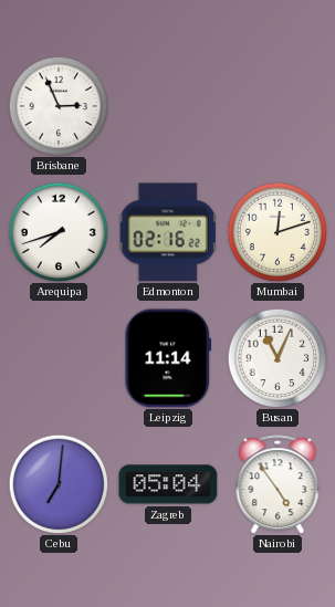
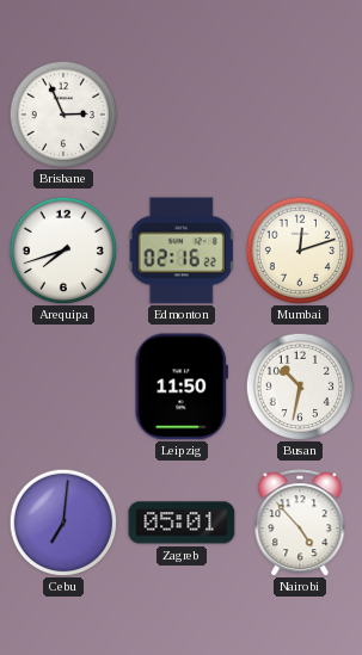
Leipzig: 11:14 -> 11:50
Busan: 11:04 -> 10:32
Zagreb: 05:04 -> 05:01
Nairobi: 4:54 -> 4:53
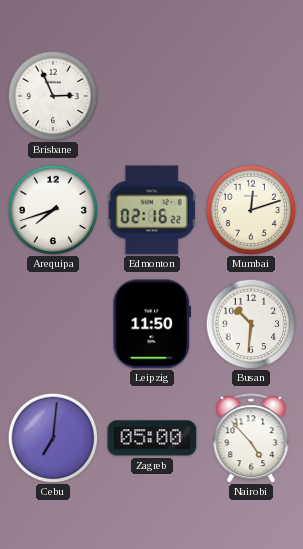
Busan: 10:32 -> 10:31
Zagreb: 05:01 -> 05:00
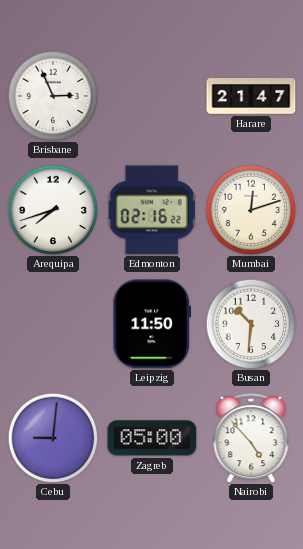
Harare: none -> 21:47
Cebu: 7:01 -> 9:01
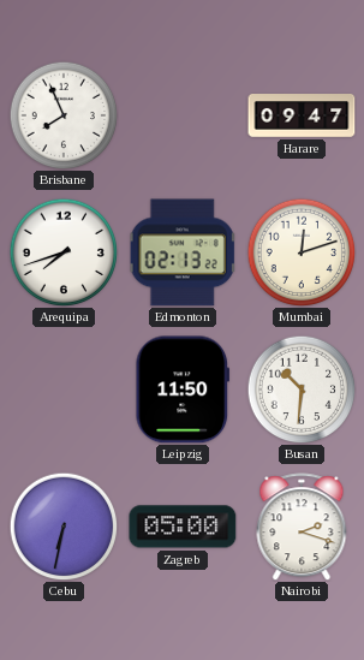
Brisbane: 2:56 -> 7:56
Harare: 21:47 -> 09:47
Edmonton: 02:16 -> 02:13
Cebu: 9:01 -> 6:32
Nairobi: 4:53 -> 2:18
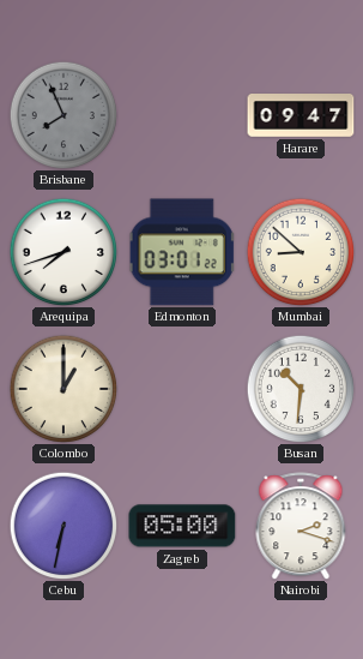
Brisbane dial: white -> grey
Edmonton: 02:13 -> 03:01
Mumbai: 12:12 -> 8:52
Colombo: none -> 1:00
Leipzig: 11:50 -> none
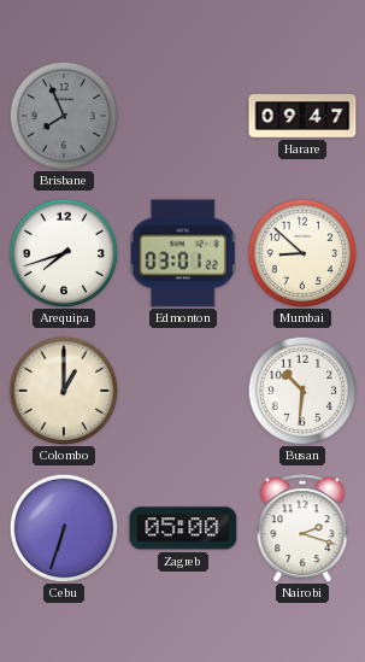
Cebu: 6:32 -> 6:33
